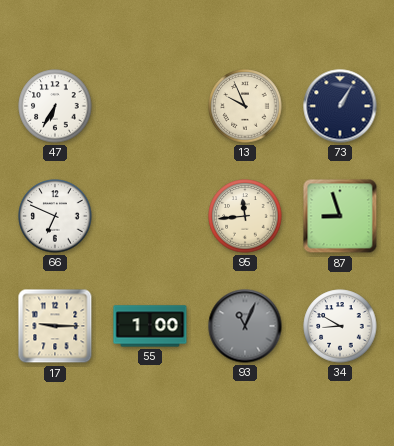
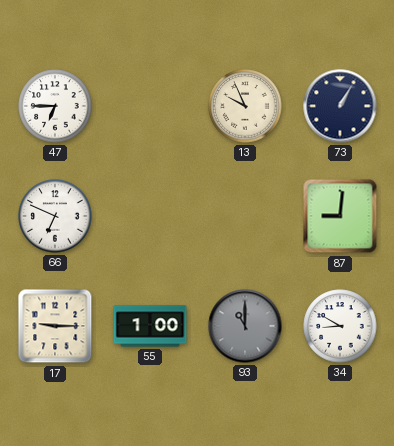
47: 6:35 -> 6:45
95: 11:44 -> none
87: 8:57 -> 9:01
93: 11:04 -> 11:00
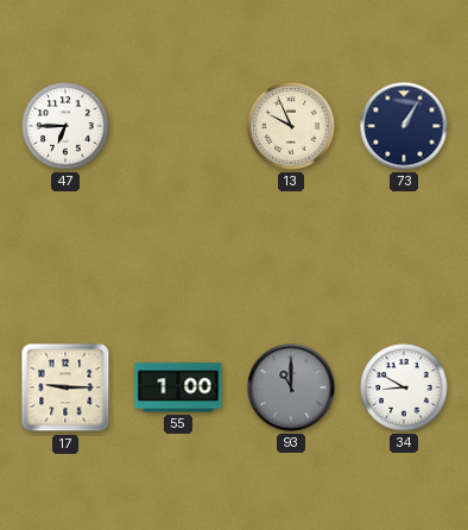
66: 6:49 -> none
87: 9:01 -> none
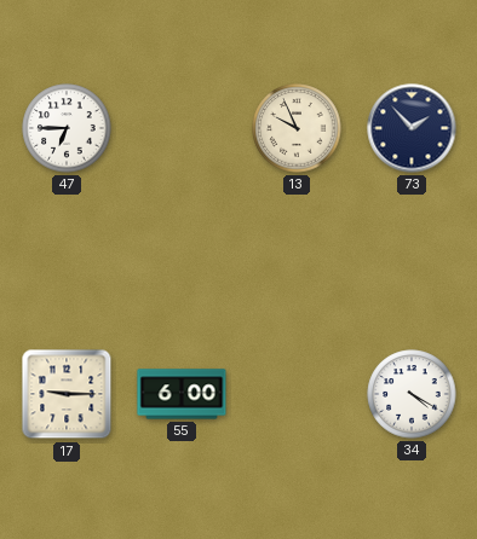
73: 1:05 -> 1:53
55: 1:00 -> 6:00
93: 11:00 -> none
34: 8:50 -> 4:20
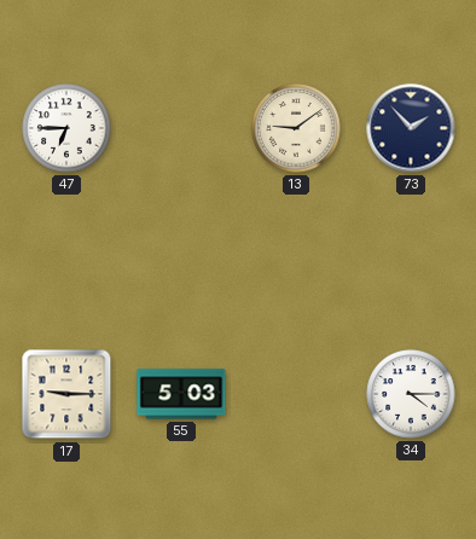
13: 9:56 -> 9:09
55: 6:00 -> 5:03
34: 4:20 -> 4:15
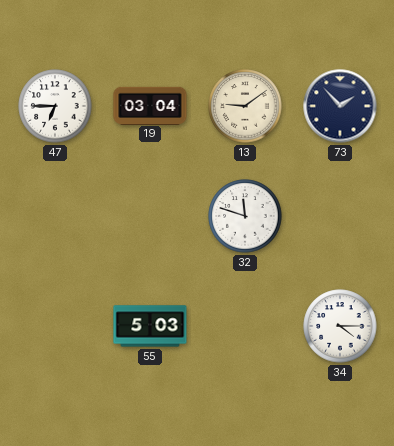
19: none -> 03:04
32: none -> 11:48
17: 9:15 -> none
